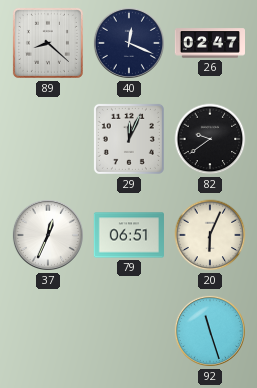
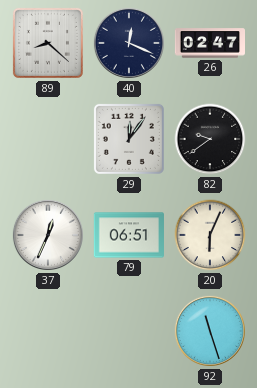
29: 12:04 -> 12:06
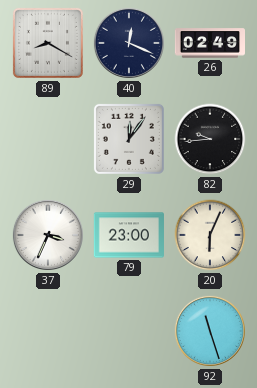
89: 8:22 -> 8:20
26: 02:47 -> 02:49
82: 9:39 -> 9:44
37: 12:34 -> 3:34
79: 06:51 -> 23:00
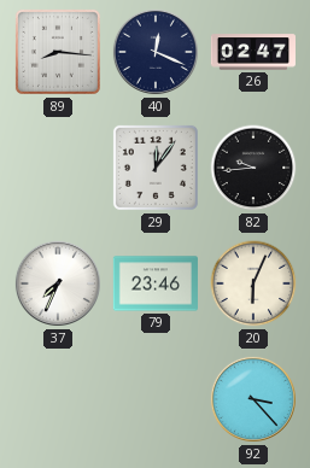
89: 8:20 -> 8:16
26: 02:49 -> 02:47
37: 3:34 -> 7:34
79: 23:00 -> 23:46
92: 11:27 -> 3:23
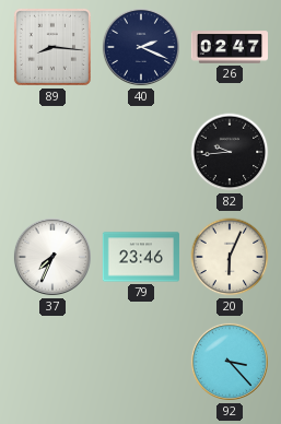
40: 12:19 -> 2:19
29: 12:06 -> none
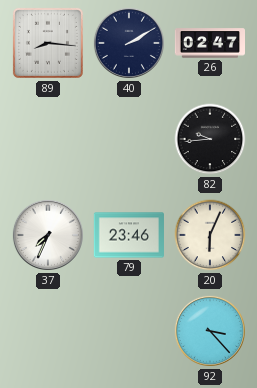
40: 2:19 -> 2:10
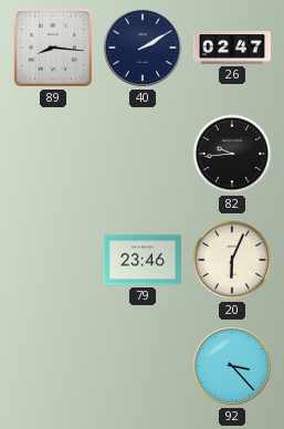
37: 7:34 -> none
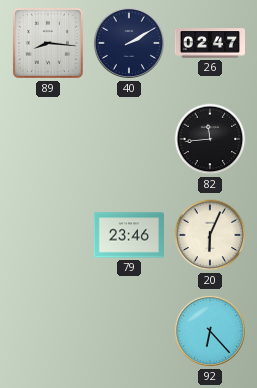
82: 9:44 -> 11:44
92: 3:23 -> 6:23
